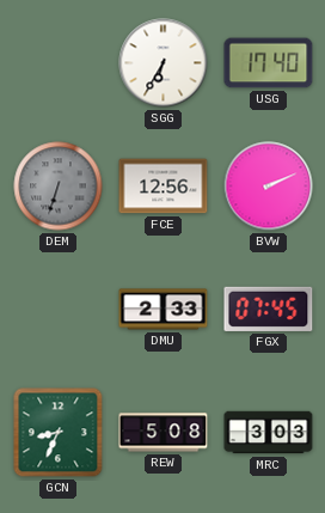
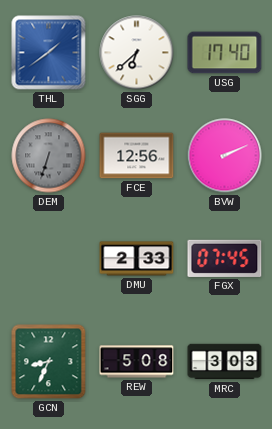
THL: none -> 1:39
SGG: 6:35 -> 6:38
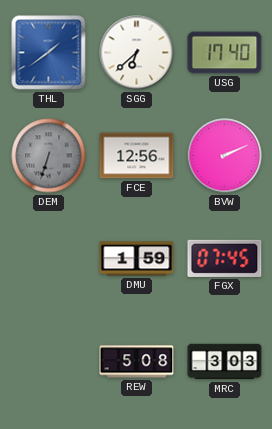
DMU: 2:33 -> 1:59
GCN: 8:34 -> none
